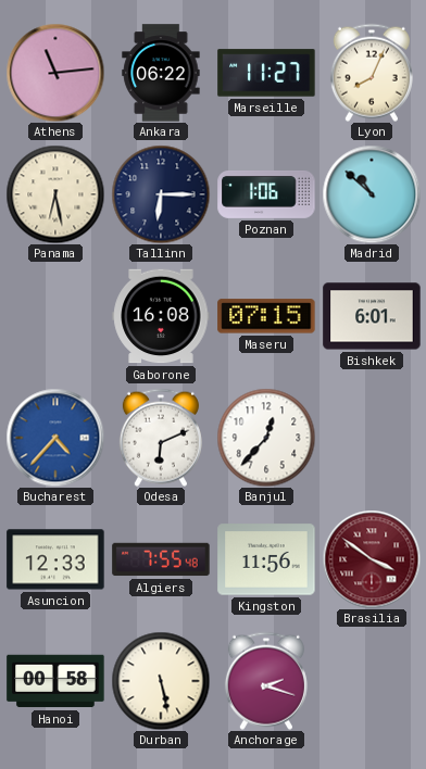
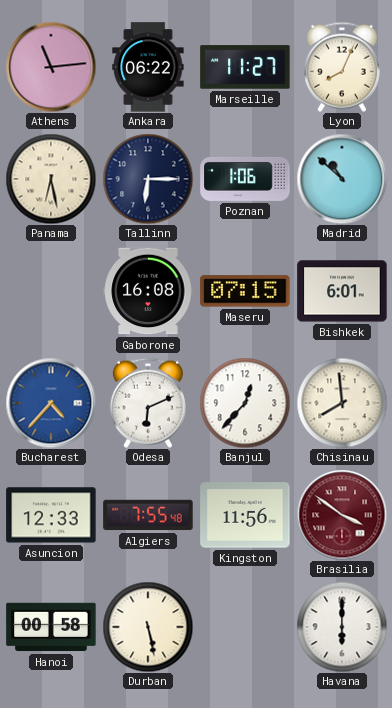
Chisinau: none -> 7:59
Anchorage: 2:18 -> none
Havana: none -> 6:00
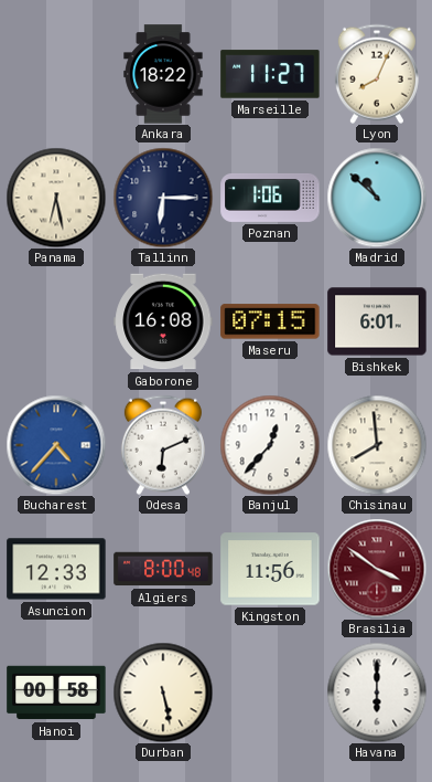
Athens: 11:14 -> none
Ankara: 06:22 -> 18:22
Algiers: 7:55 -> 8:00
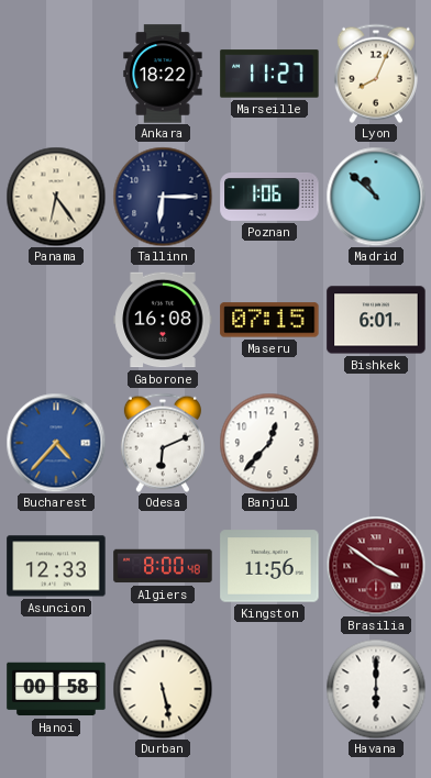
Panama: 6:28 -> 6:24
Chisinau: 7:59 -> none
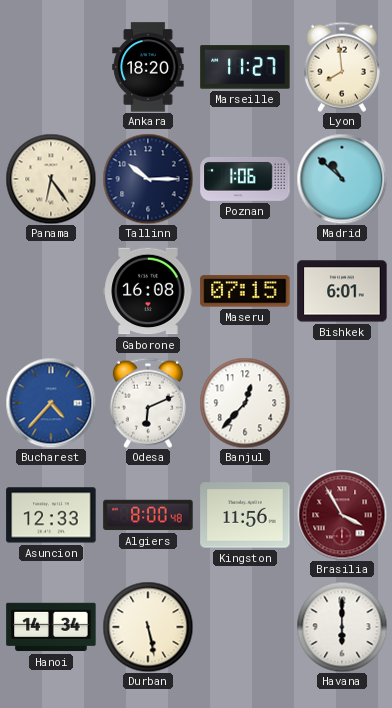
Ankara: 18:22 -> 18:20
Lyon: 8:04 -> 7:59
Tallinn: 6:15 -> 10:15
Brasilia: 3:51 -> 3:55
Hanoi: 00:58 -> 14:34
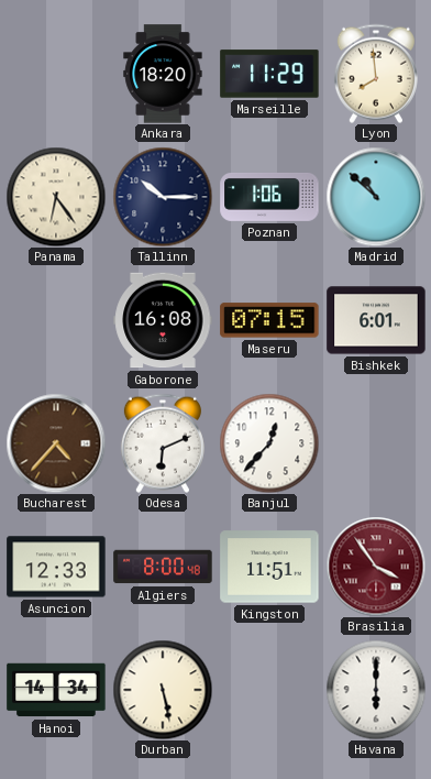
Marseille: 11:27 -> 11:29
Bucharest dial: blue -> brown
Kingston: 11:56 -> 11:51
Brasilia: 3:55 -> 3:54
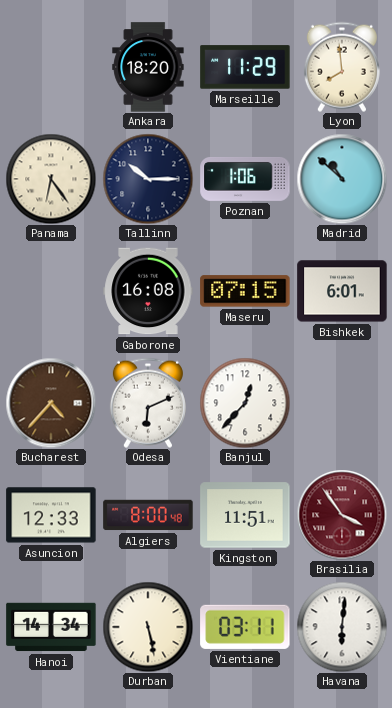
Vientiane: none -> 03:11
Havana: 6:00 -> 6:01
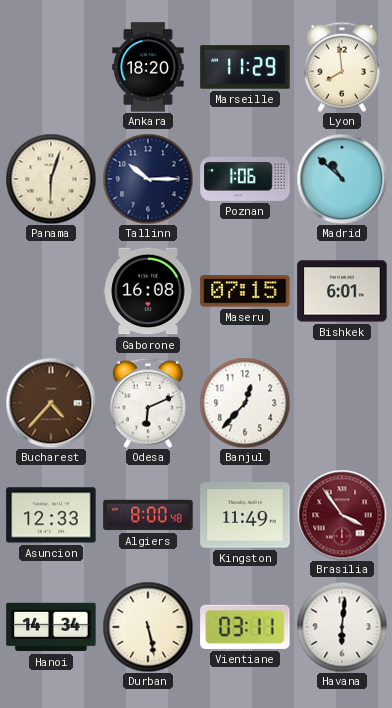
Panama: 6:24 -> 6:03
Kingston: 11:51 -> 11:49
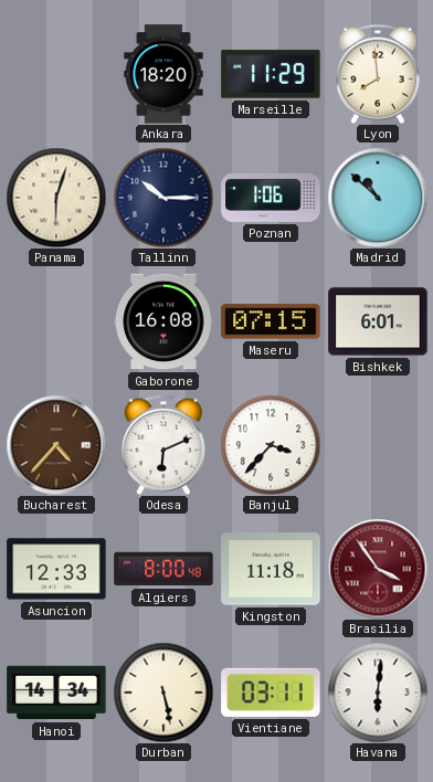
Banjul: 12:37 -> 3:37
Kingston: 11:49 -> 11:18
